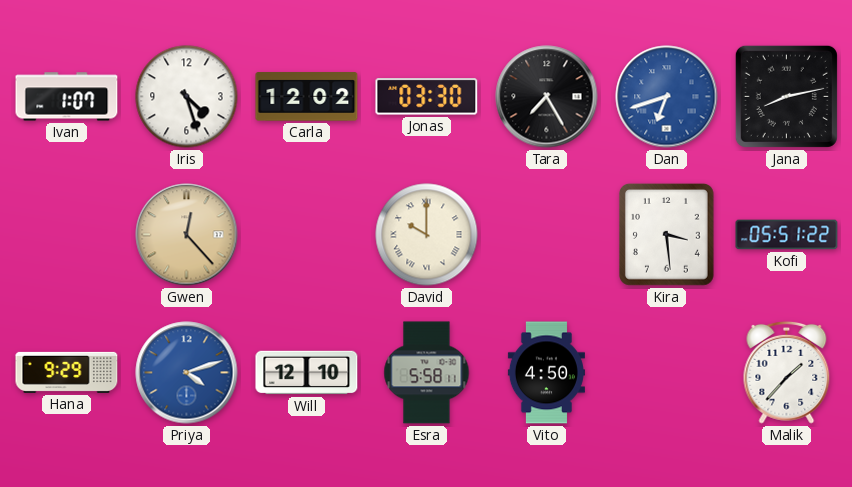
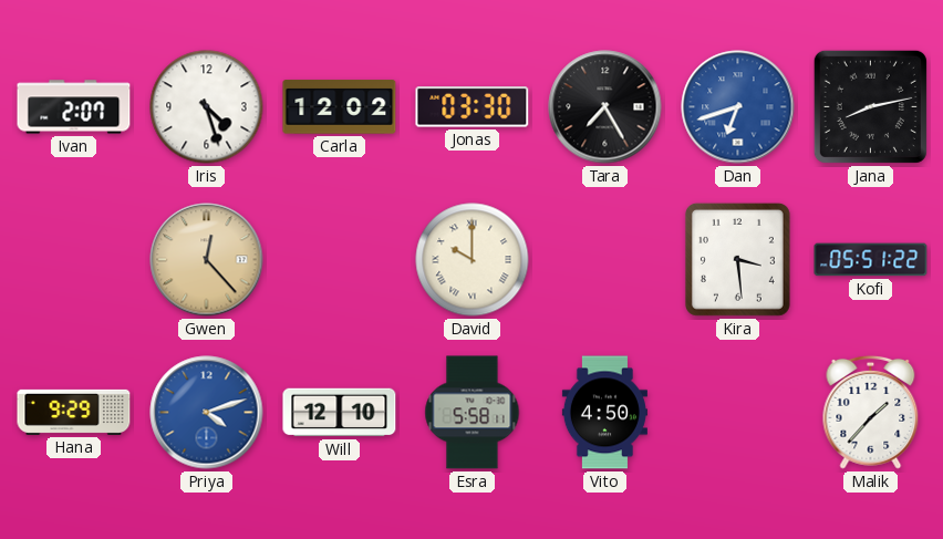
Ivan: 1:07 -> 2:07
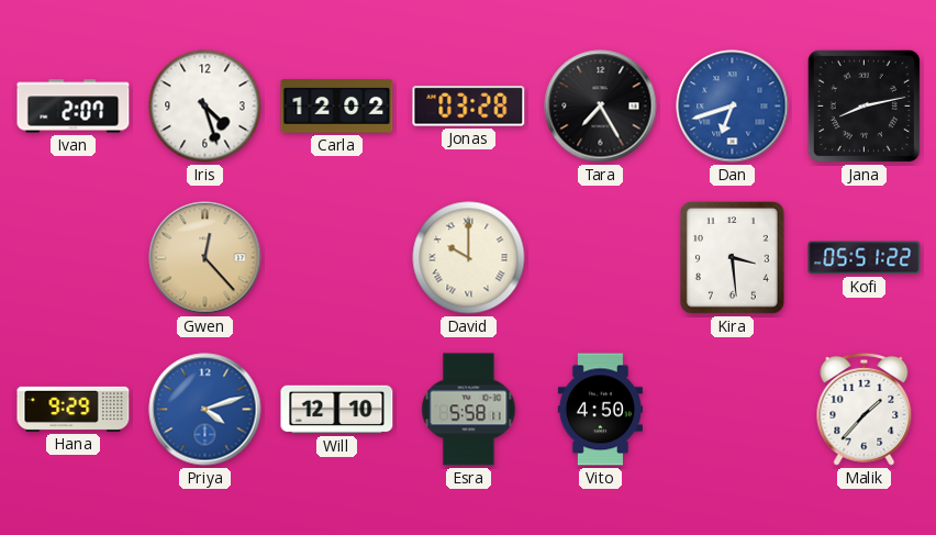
Jonas: 03:30 -> 03:28
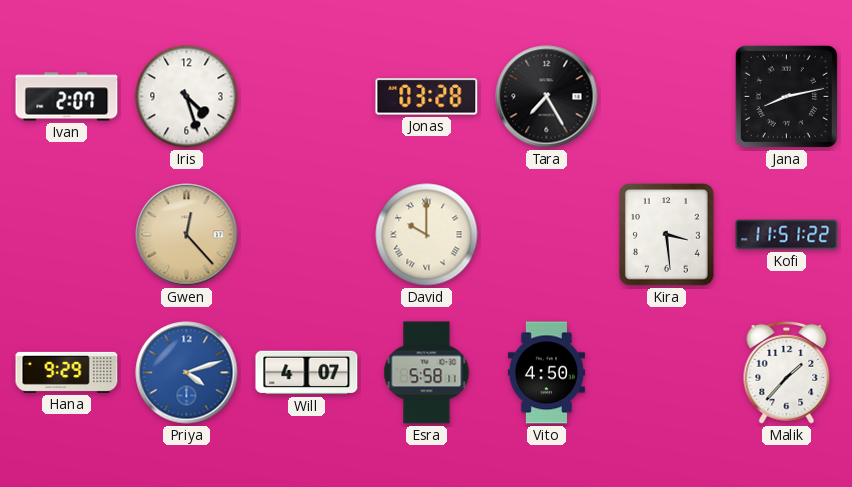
Carla: 12:02 -> none
Dan: 6:42 -> none
Kofi: 05:51 -> 11:51
Will: 12:10 -> 4:07
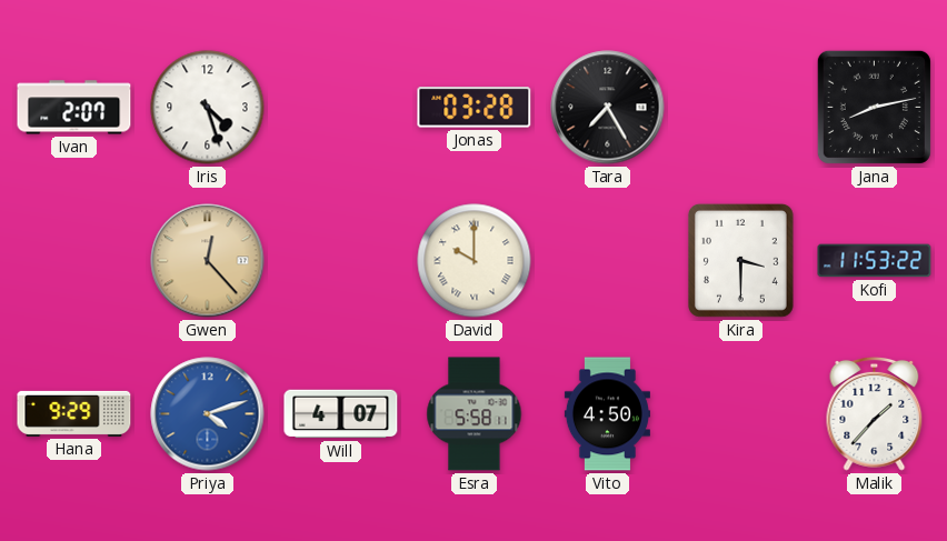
Kira: 3:29 -> 3:30
Kofi: 11:51 -> 11:53
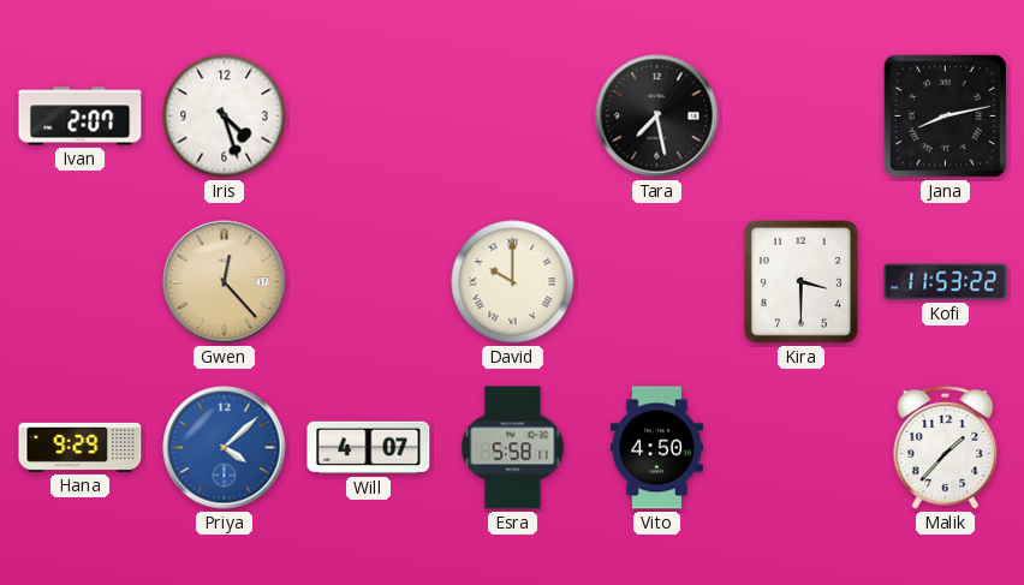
Jonas: 03:28 -> none
Tara: 7:25 -> 7:28
Priya: 4:12 -> 4:08
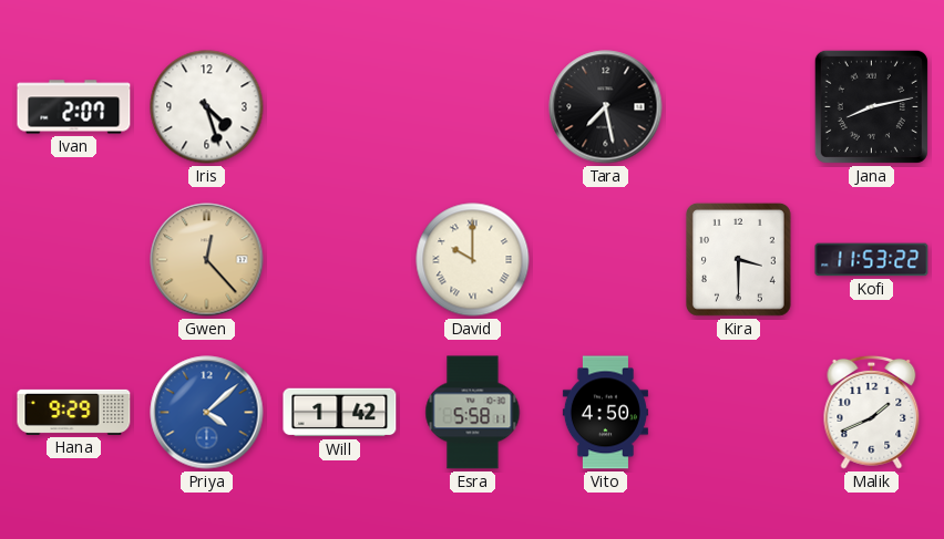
Will: 4:07 -> 1:42
Malik: 1:37 -> 1:41
